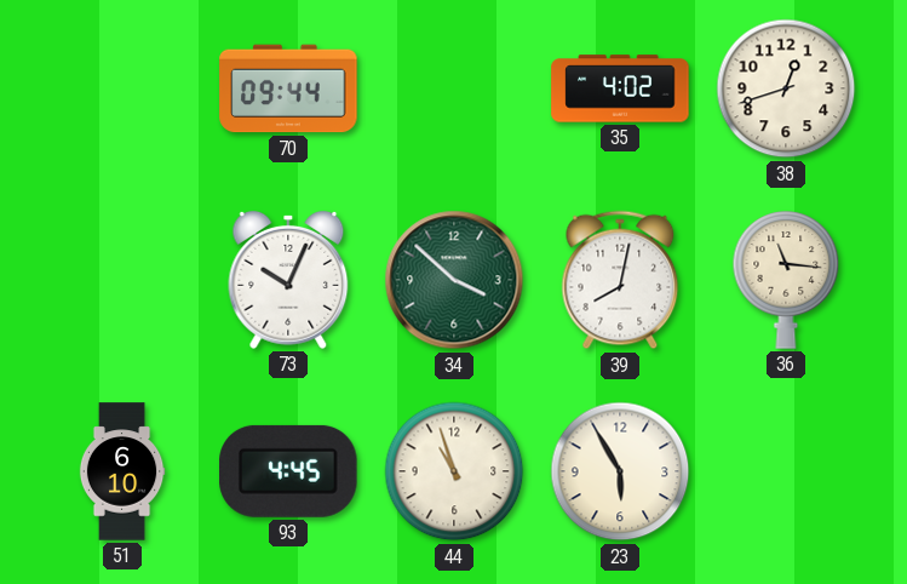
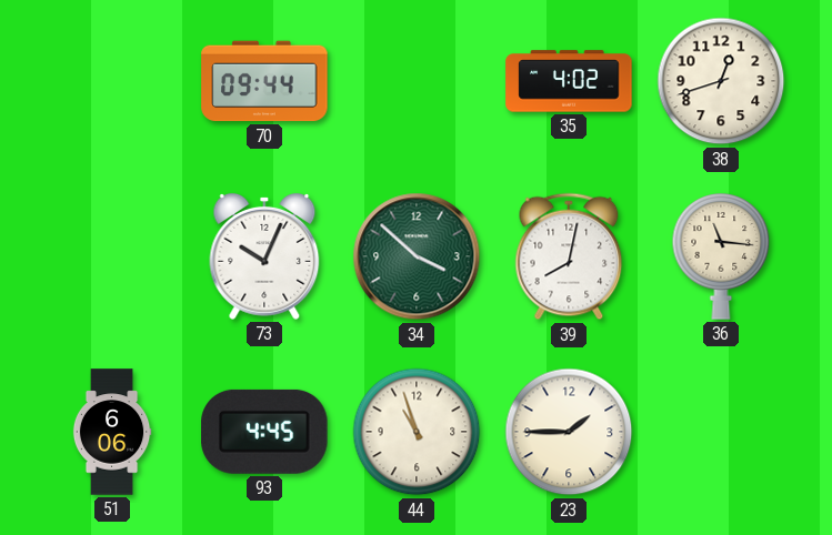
51: 6:10 -> 6:06
23: 5:55 -> 1:45
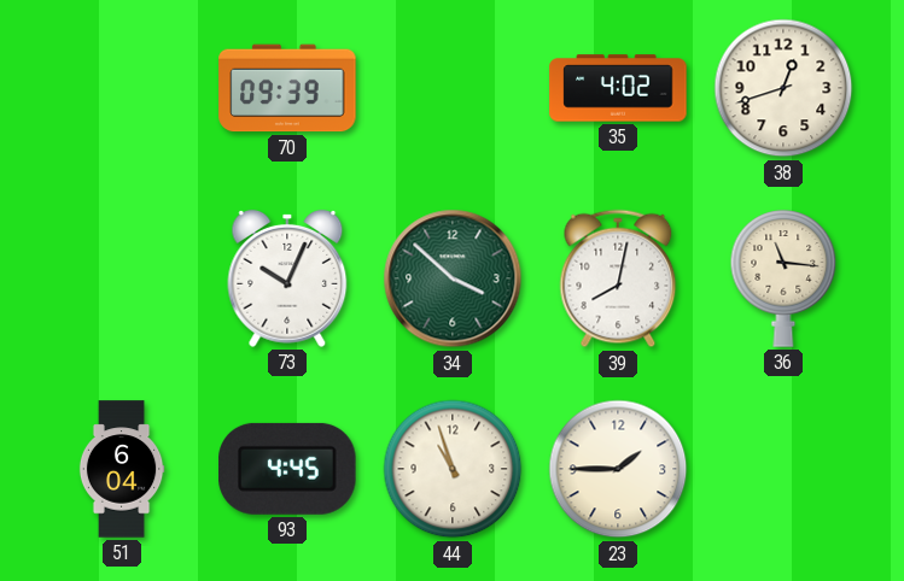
70: 09:44 -> 09:39
51: 6:06 -> 6:04
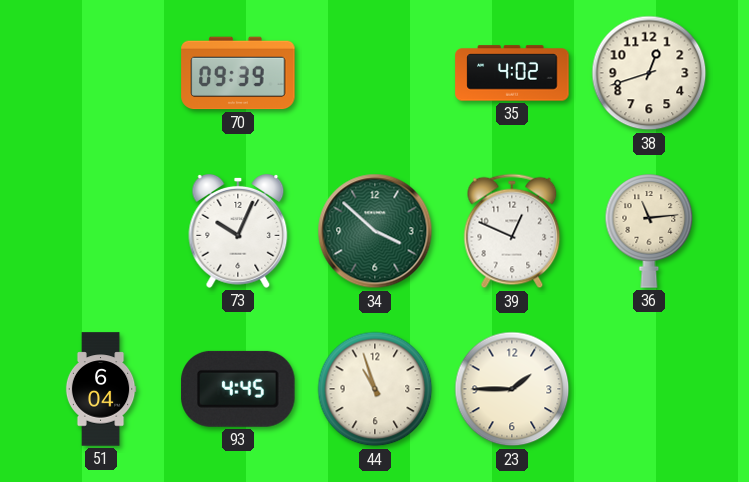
39: 8:02 -> 12:49
36: 11:16 -> 11:14
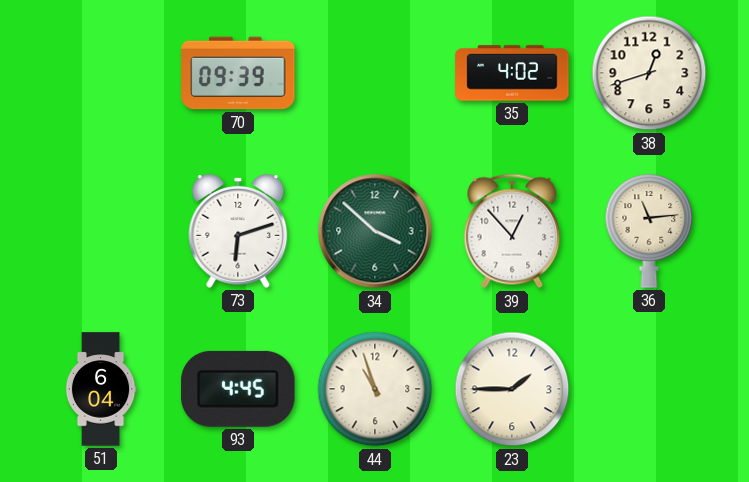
73: 10:04 -> 6:12
39: 12:49 -> 12:53
